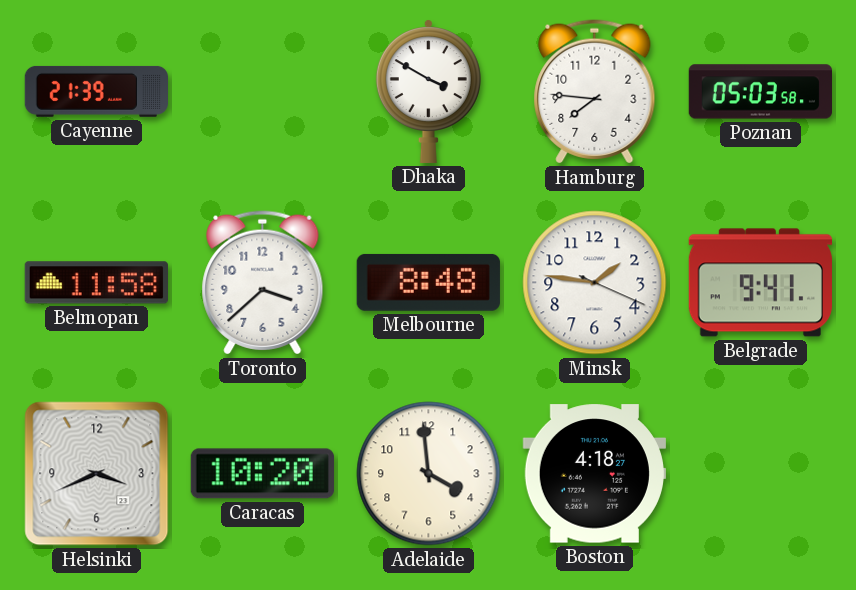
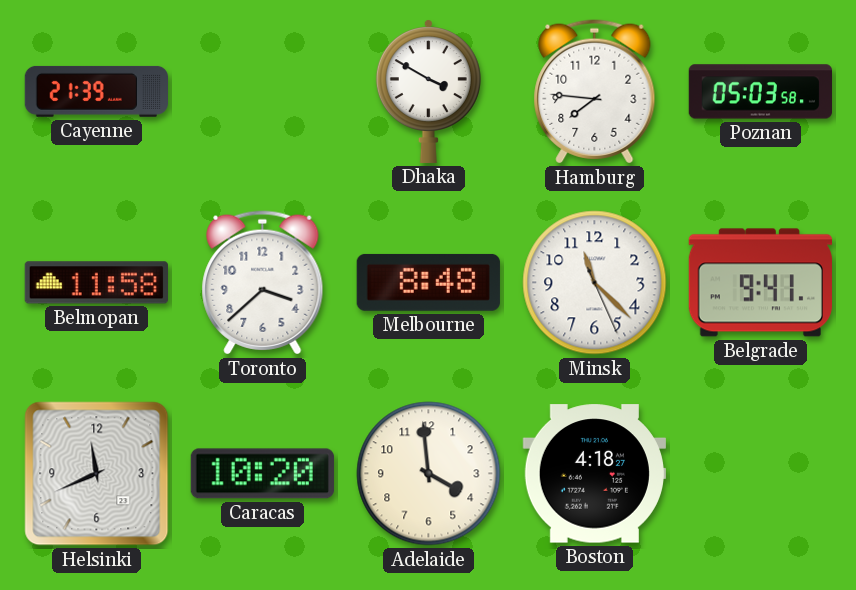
Minsk: 1:46 -> 11:22
Helsinki: 3:41 -> 11:41
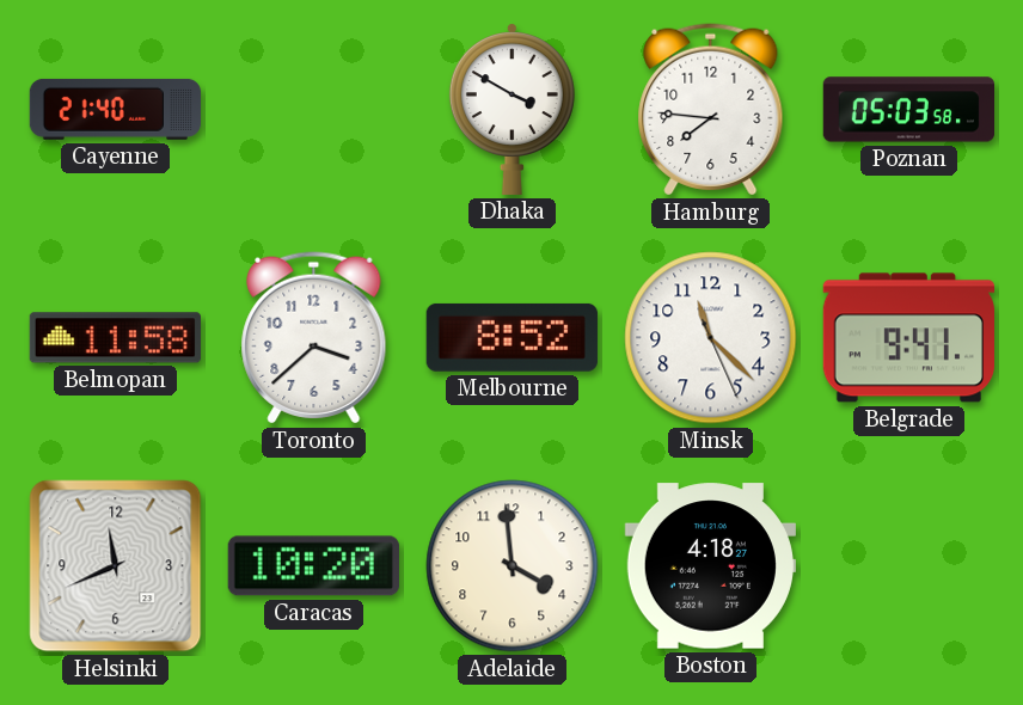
Cayenne: 21:39 -> 21:40
Melbourne: 8:48 -> 8:52
